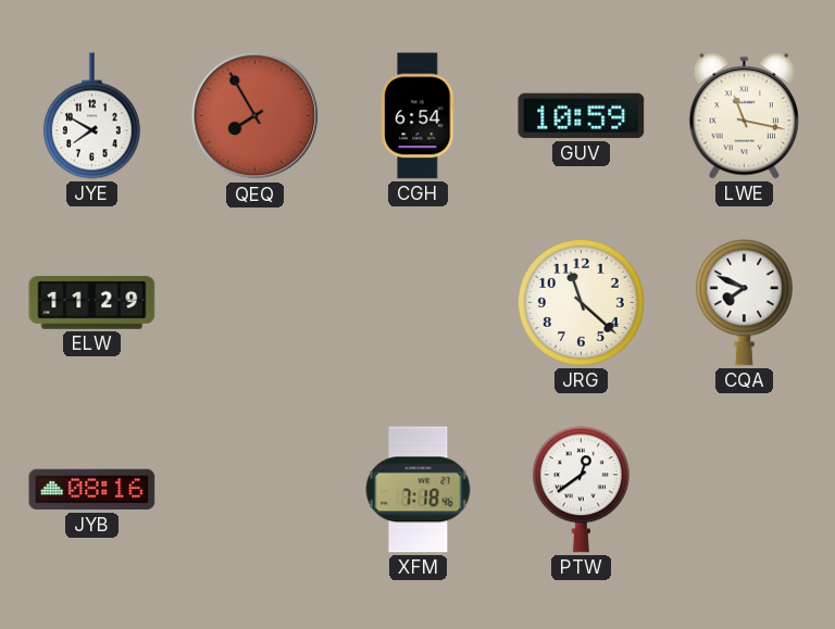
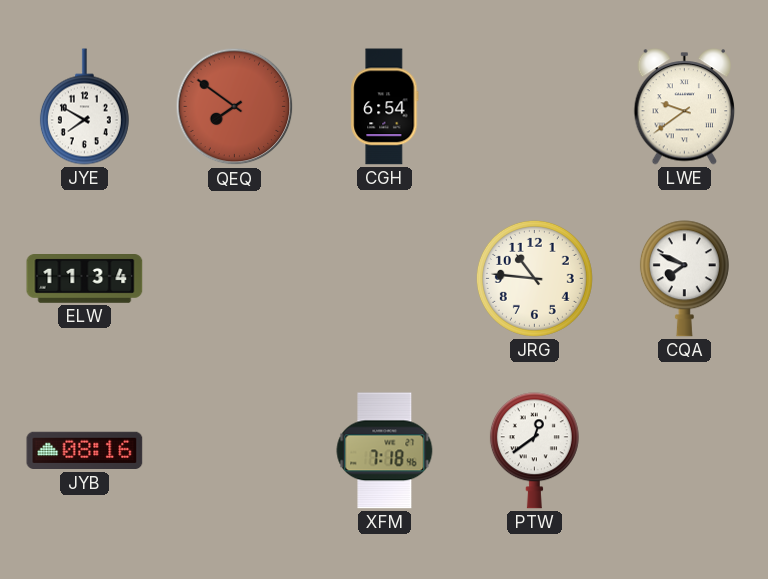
QEQ: 7:55 -> 7:51
GUV: 10:59 -> none
LWE: 11:17 -> 9:39
ELW: 11:29 -> 11:34
JRG: 11:22 -> 10:46
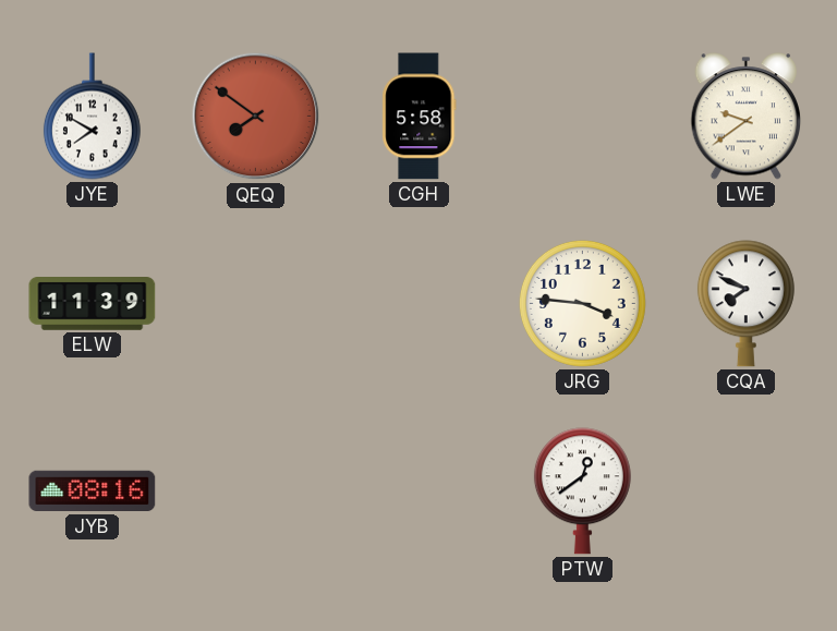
CGH: 6:54 -> 5:58
ELW: 11:34 -> 11:39
JRG: 10:46 -> 3:46
XFM: 7:18 -> none
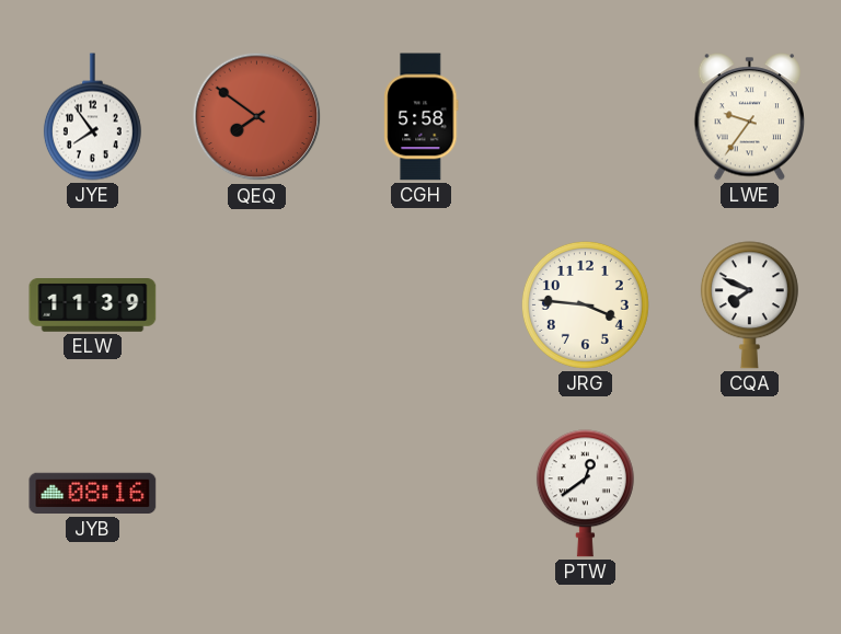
JYE: 7:50 -> 7:54
LWE: 9:39 -> 9:36
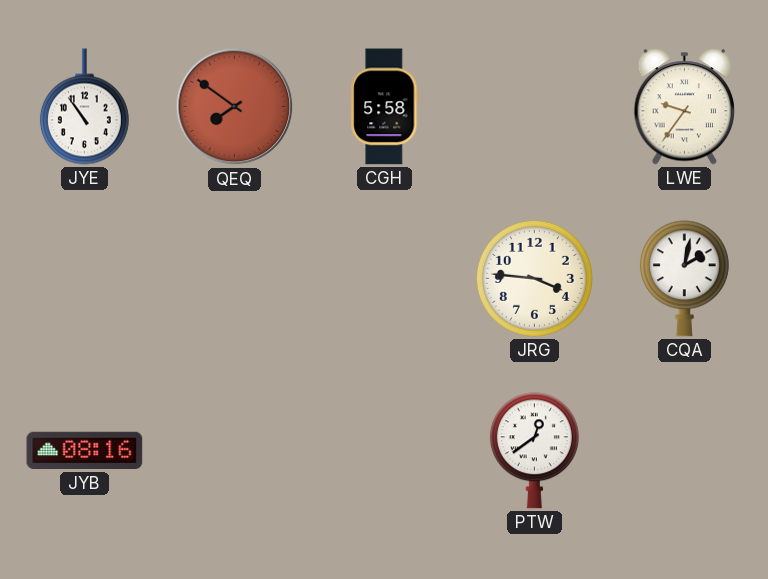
JYE: 7:54 -> 10:54
ELW: 11:39 -> none
CQA: 7:49 -> 2:02
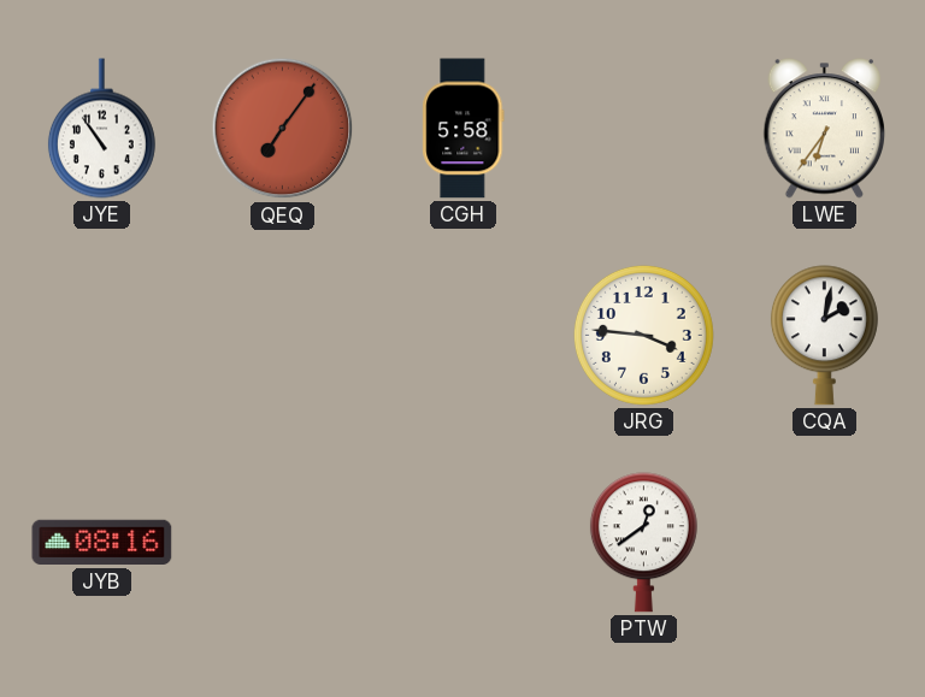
QEQ: 7:51 -> 7:06
LWE: 9:36 -> 6:36
